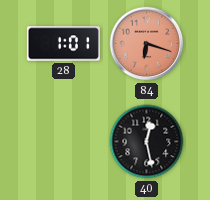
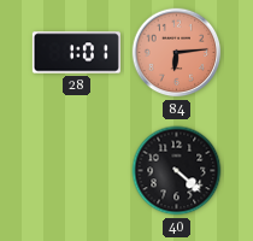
84: 6:18 -> 6:14
40: 12:28 -> 4:22
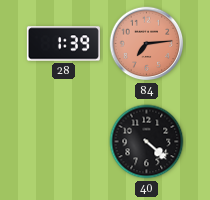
28: 1:01 -> 1:39
84: 6:14 -> 7:14
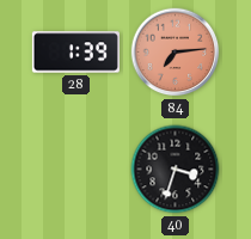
40: 4:22 -> 3:33
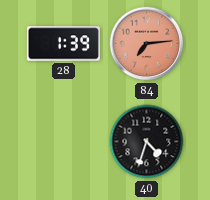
40: 3:33 -> 4:33
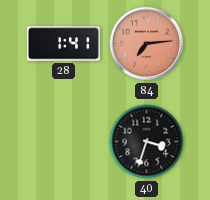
28: 1:39 -> 1:41
40: 4:33 -> 3:33
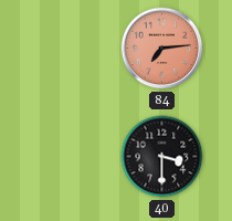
28: 1:41 -> none
40: 3:33 -> 3:30
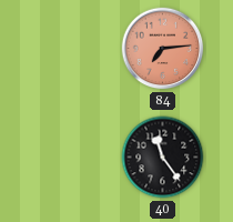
40: 3:30 -> 11:24
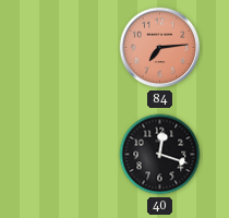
40: 11:24 -> 12:18
